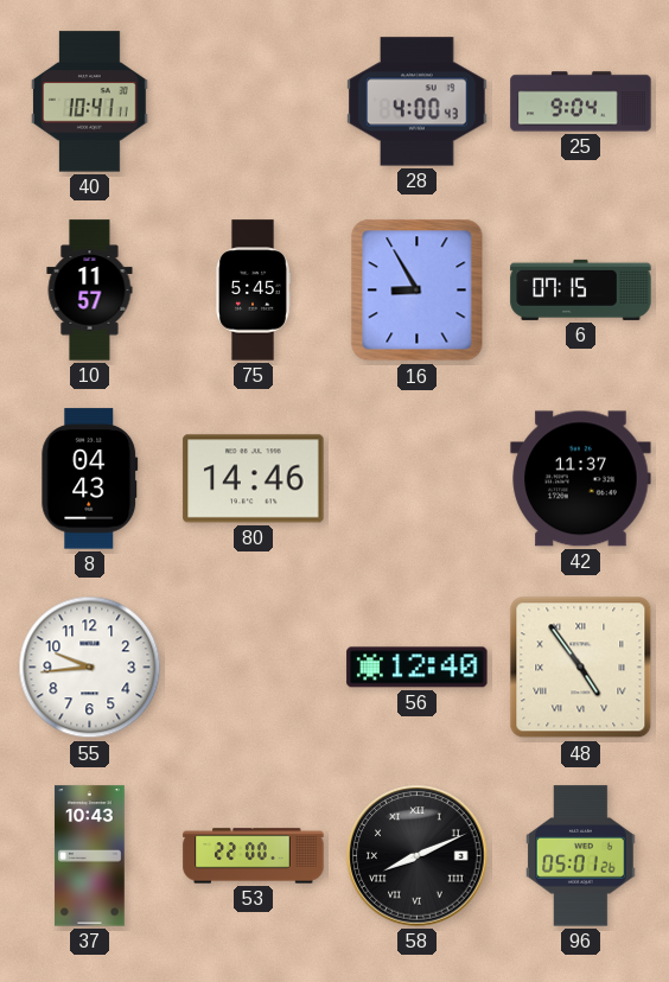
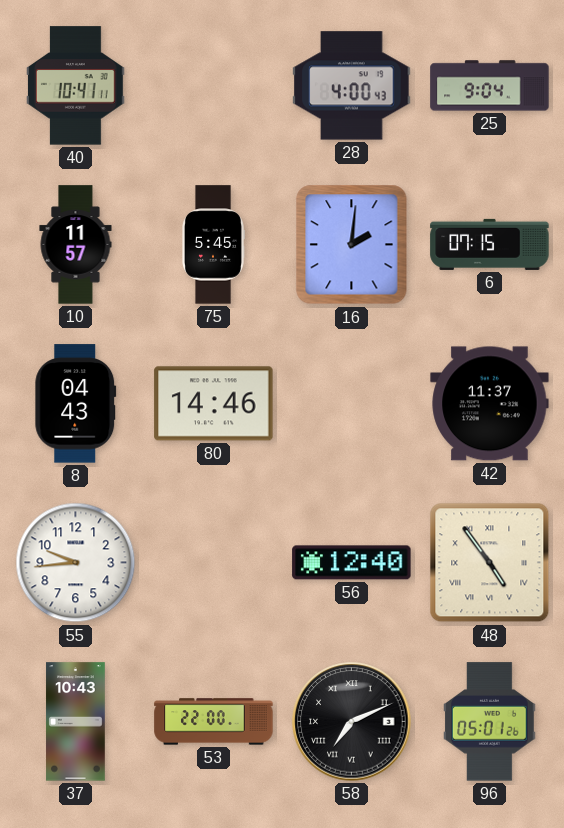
16: 8:55 -> 2:01
58: 8:11 -> 7:11
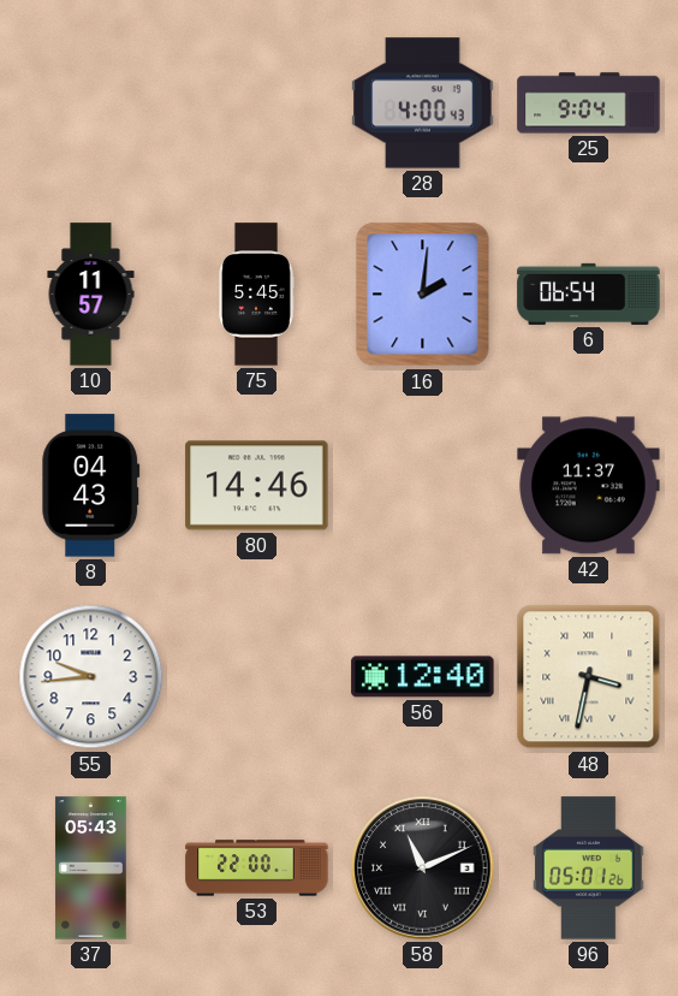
40: 10:41 -> none
6: 07:15 -> 06:54
48: 4:54 -> 3:32
37: 10:43 -> 05:43
58: 7:11 -> 11:11
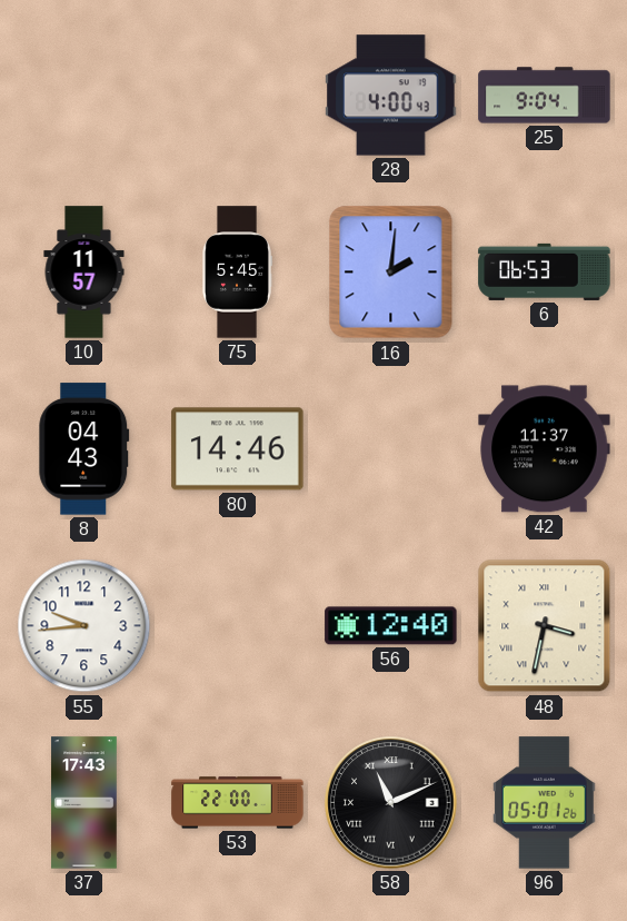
6: 06:54 -> 06:53
37: 05:43 -> 17:43
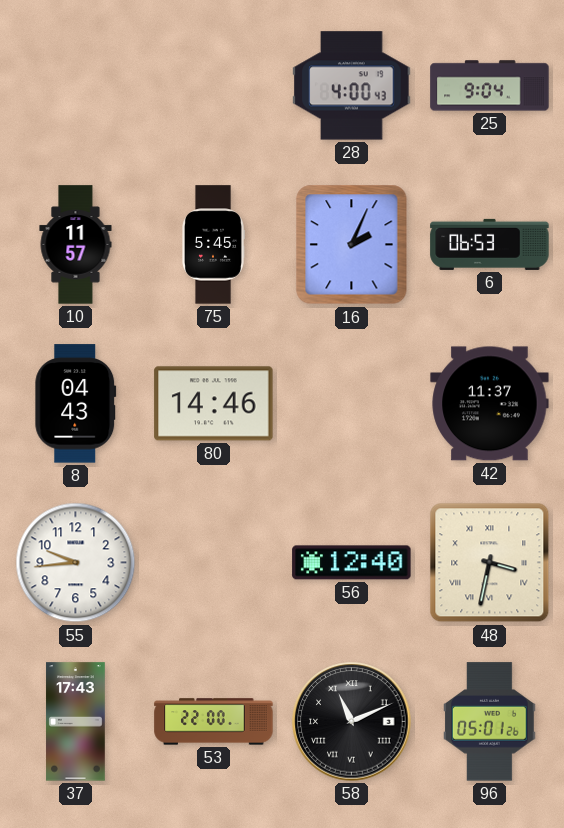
16: 2:01 -> 2:04
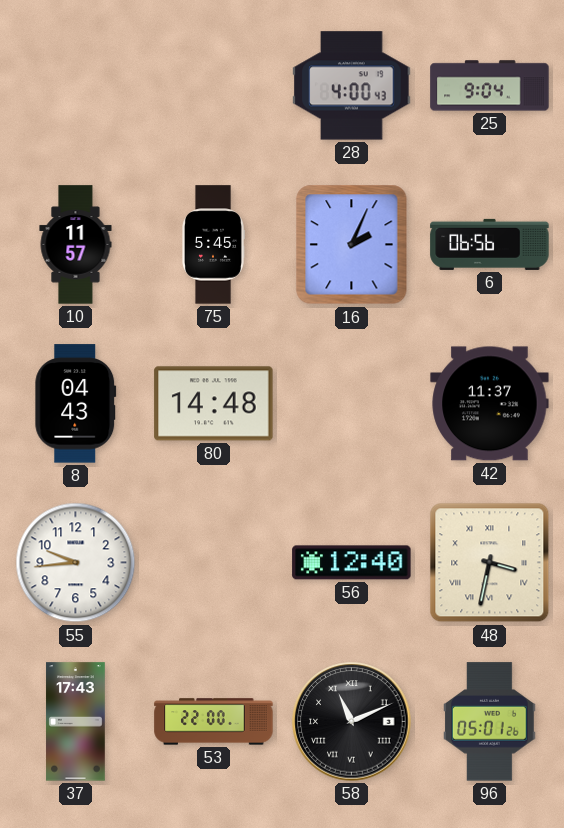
6: 06:53 -> 06:56
80: 14:46 -> 14:48
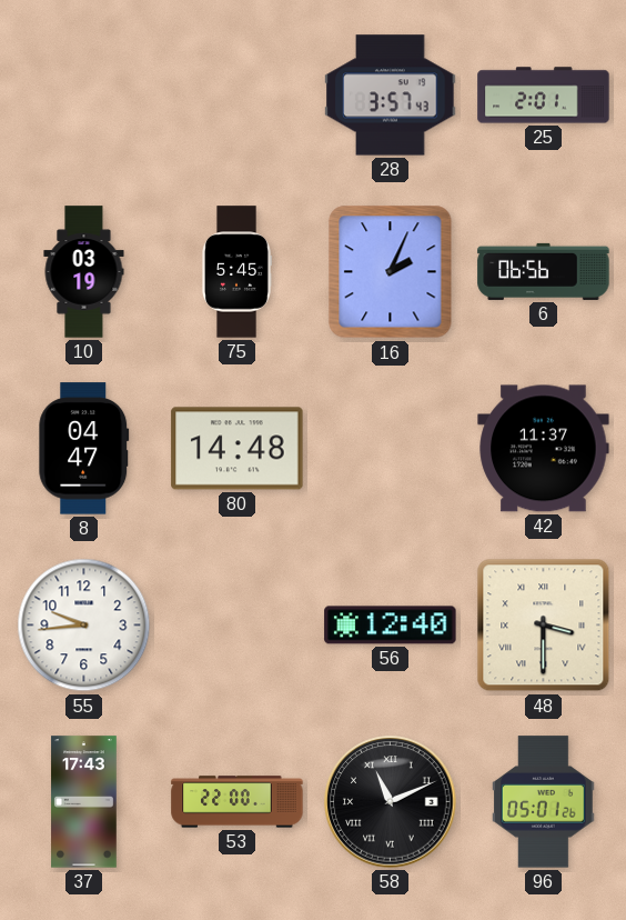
28: 4:00 -> 3:57
25: 9:04 -> 2:01
10: 11:57 -> 03:19
8: 04:43 -> 04:47
48: 3:32 -> 3:30
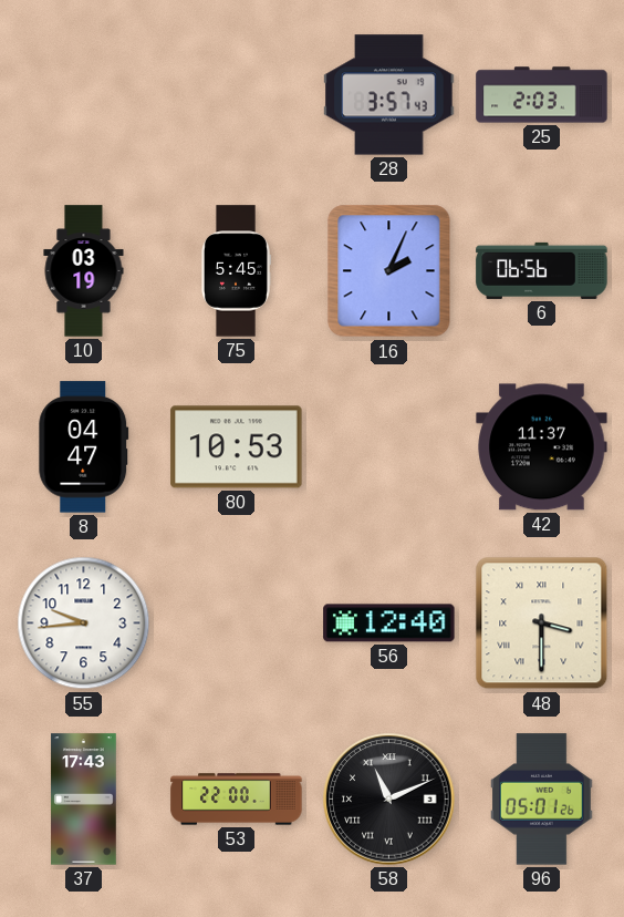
25: 2:01 -> 2:03
80: 14:48 -> 10:53
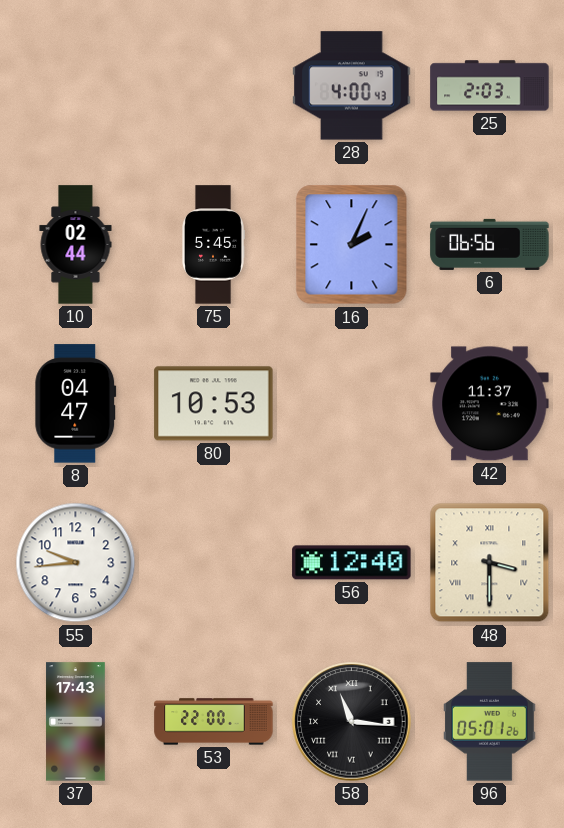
28: 3:57 -> 4:00
10: 03:19 -> 02:44
58: 11:11 -> 11:16
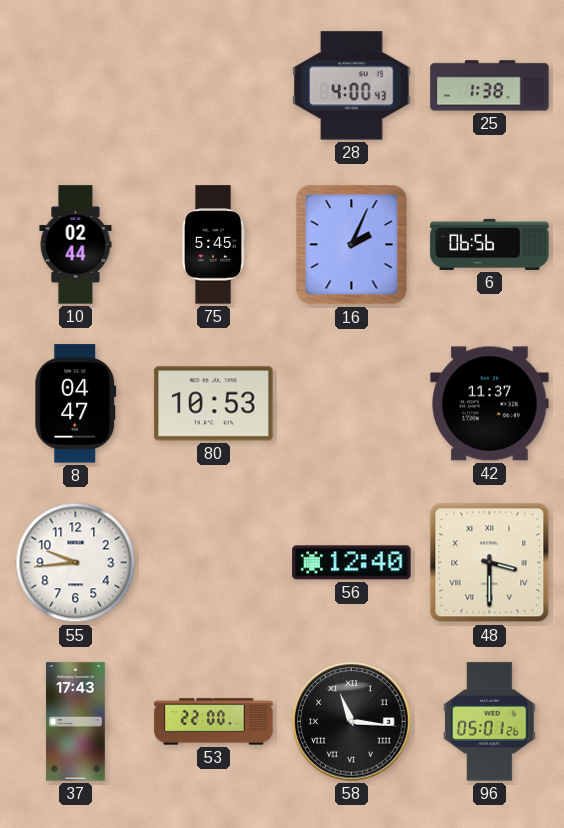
25: 2:03 -> 1:38
